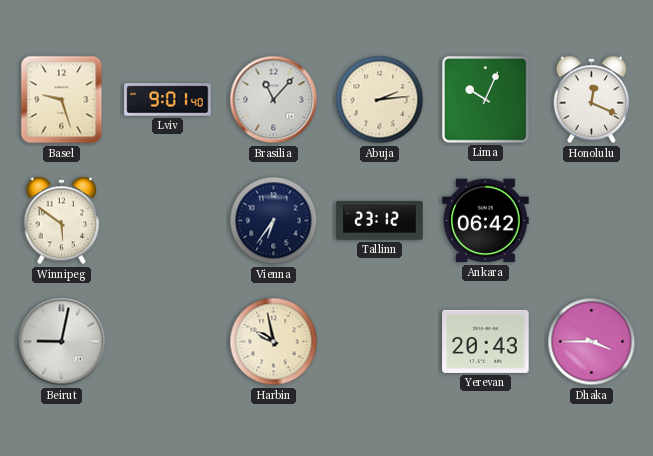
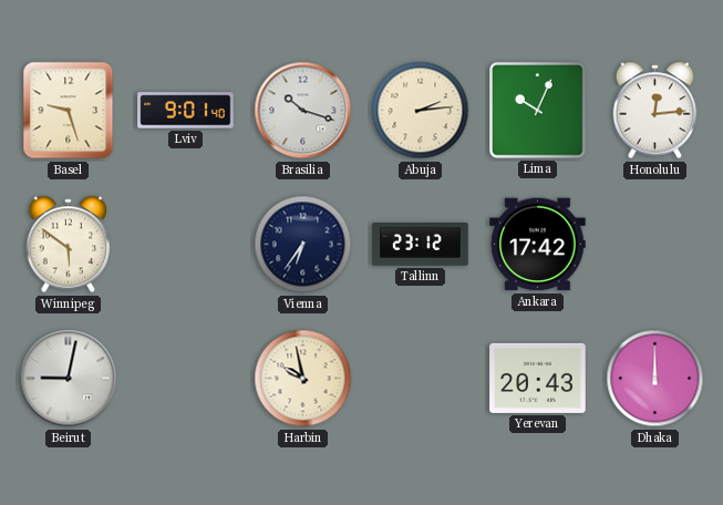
Brasilia: 11:07 -> 10:18
Honolulu: 12:19 -> 12:14
Ankara: 06:42 -> 17:42
Dhaka: 3:45 -> 12:00
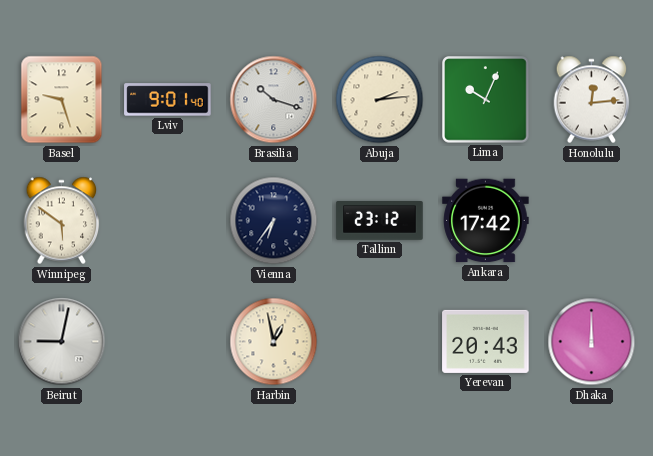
Harbin: 9:58 -> 12:58
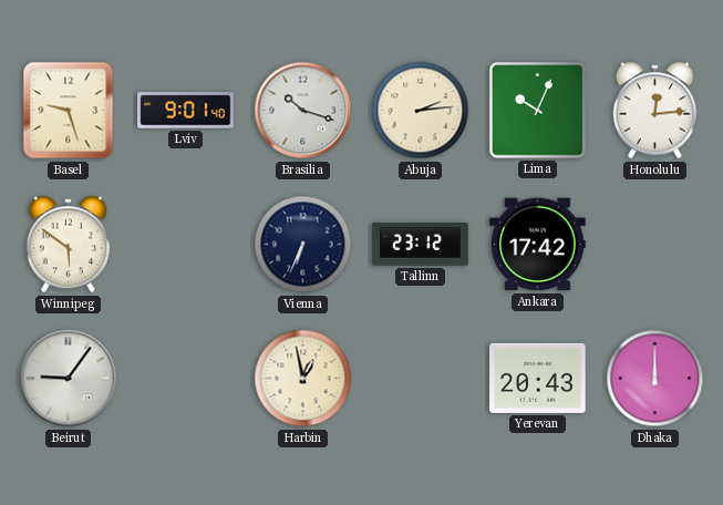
Vienna: 6:36 -> 6:34
Beirut: 9:02 -> 9:06
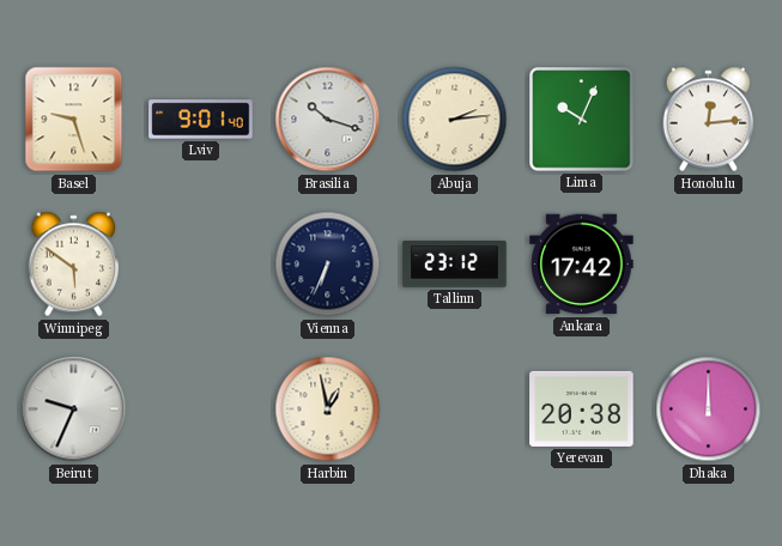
Beirut: 9:06 -> 9:34
Yerevan: 20:43 -> 20:38
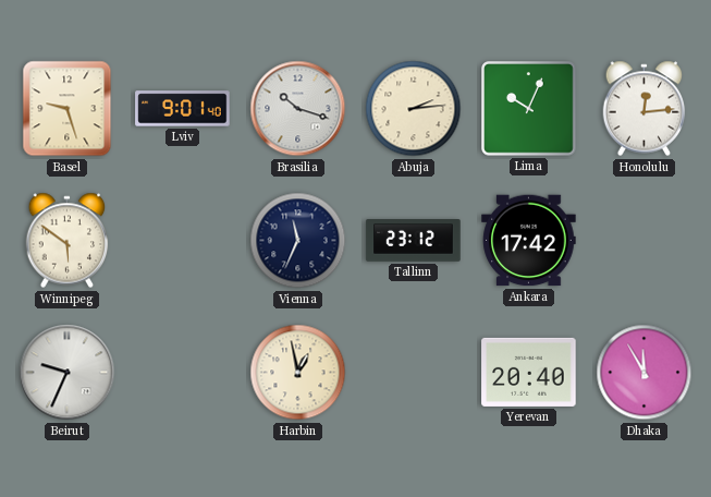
Vienna: 6:34 -> 11:34
Yerevan: 20:38 -> 20:40
Dhaka: 12:00 -> 11:55
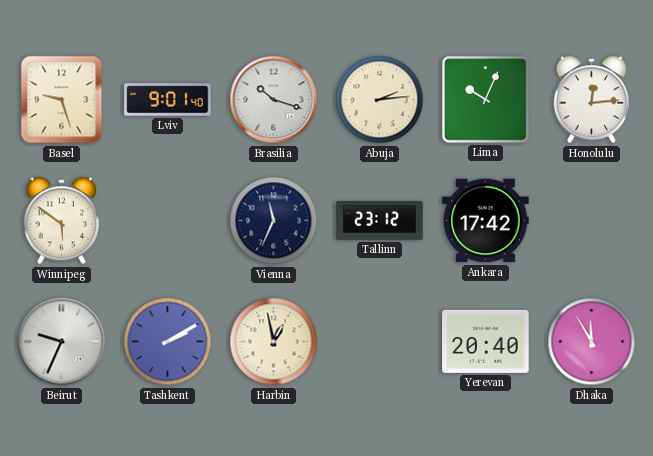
Tashkent: none -> 2:10
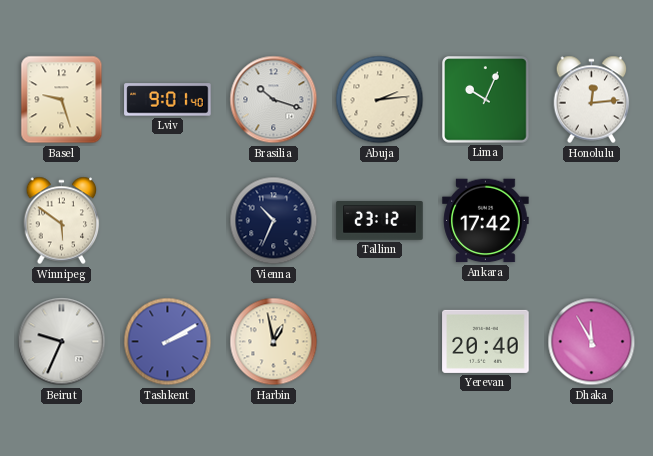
Vienna: 11:34 -> 10:34
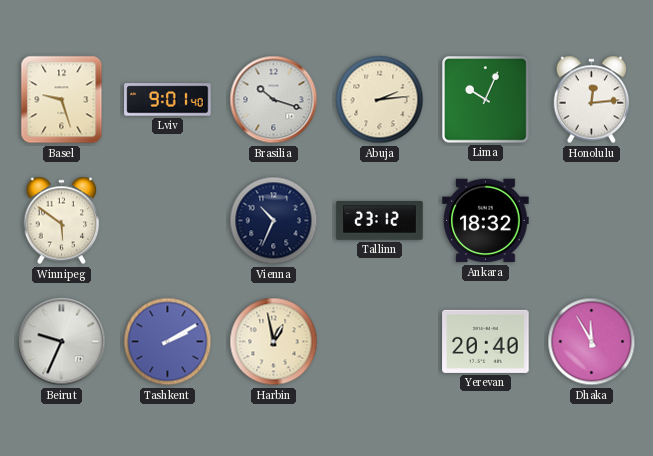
Ankara: 17:42 -> 18:32
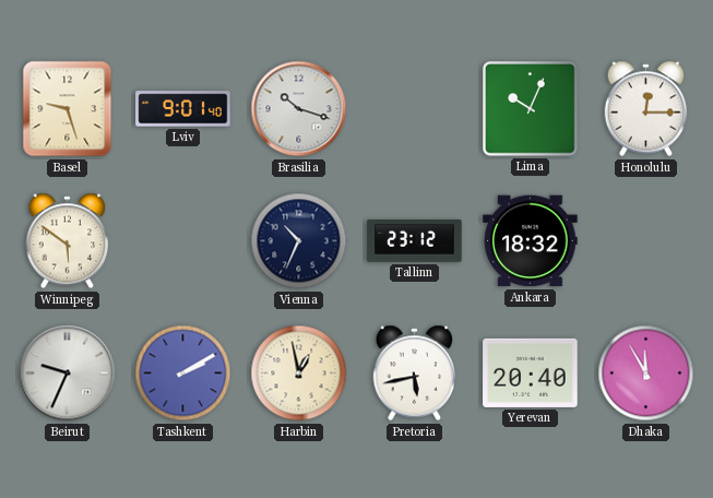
Abuja: 2:14 -> none
Honolulu: 12:14 -> 12:15
Pretoria: none -> 5:43
